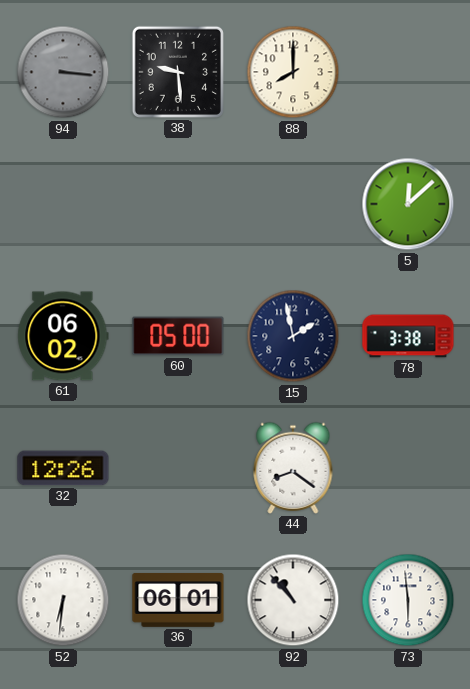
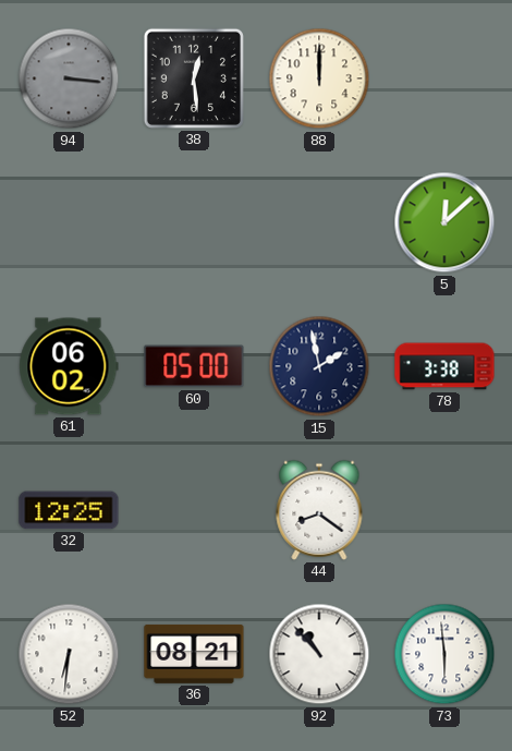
38: 9:29 -> 12:29
88: 8:00 -> 12:00
32: 12:26 -> 12:25
36: 06:01 -> 08:21
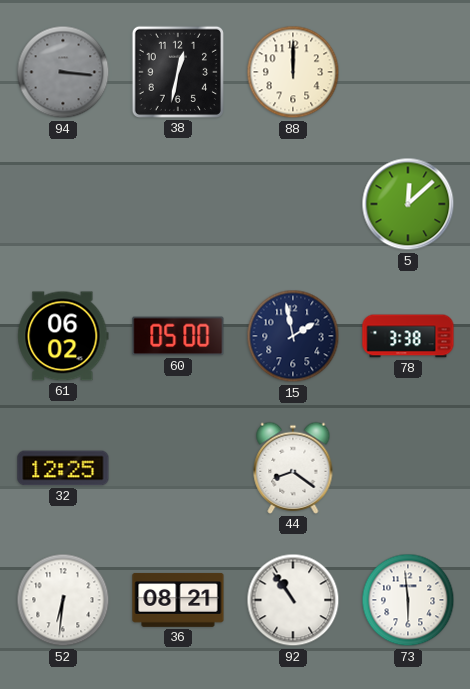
38: 12:29 -> 12:32
92: 10:53 -> 10:54
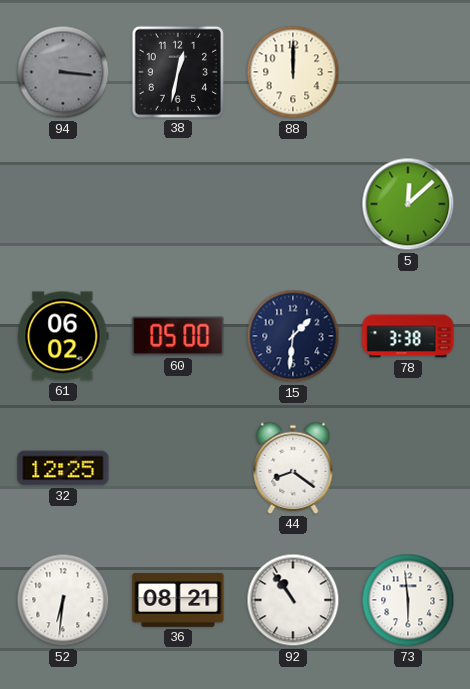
15: 1:58 -> 1:31
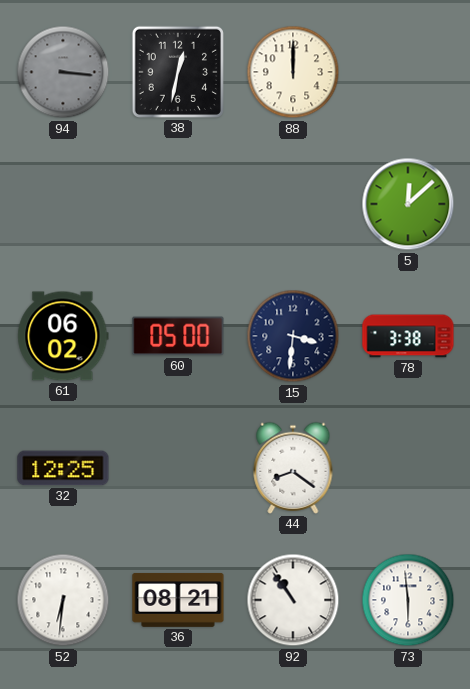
15: 1:31 -> 3:31
